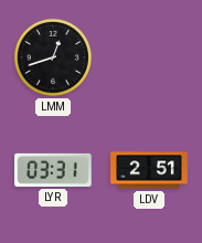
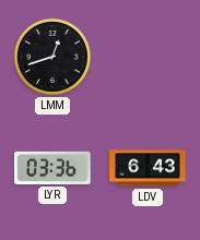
LYR: 03:31 -> 03:36
LDV: 2:51 -> 6:43
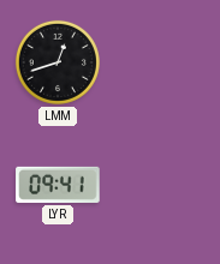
LYR: 03:36 -> 09:41
LDV: 6:43 -> none
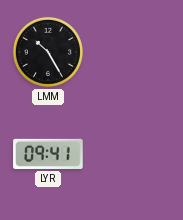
LMM: 12:42 -> 10:25
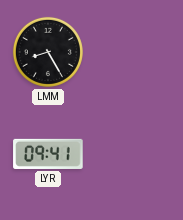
LMM: 10:25 -> 8:25
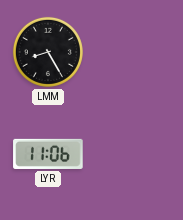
LYR: 09:41 -> 11:06
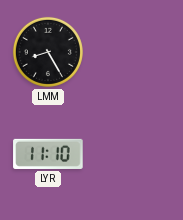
LYR: 11:06 -> 11:10
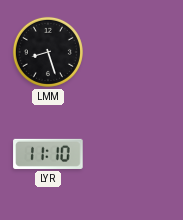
LMM: 8:25 -> 8:27
